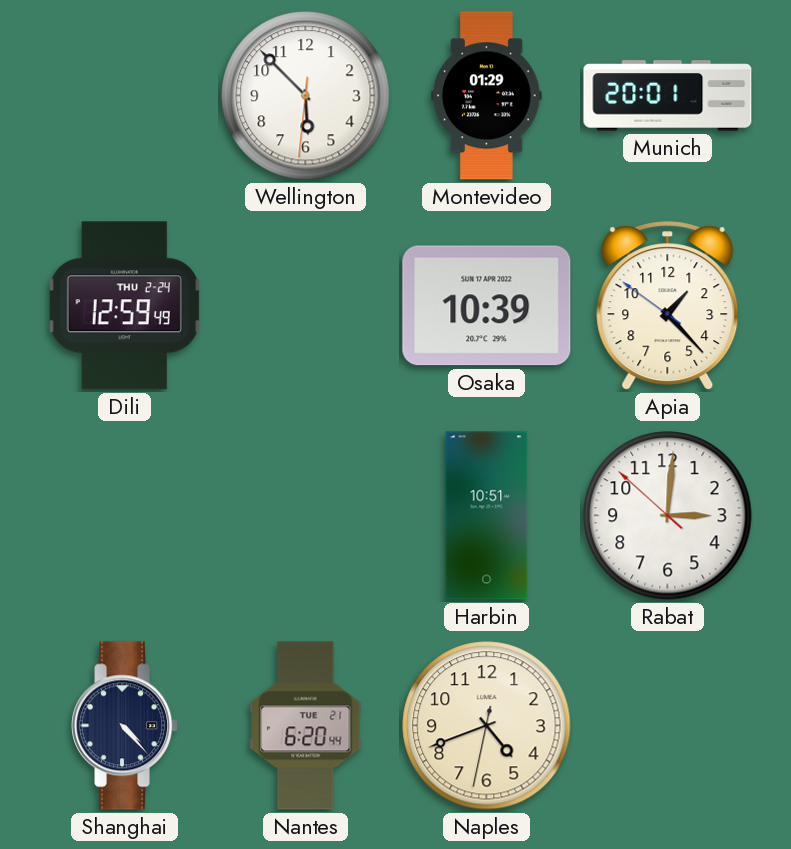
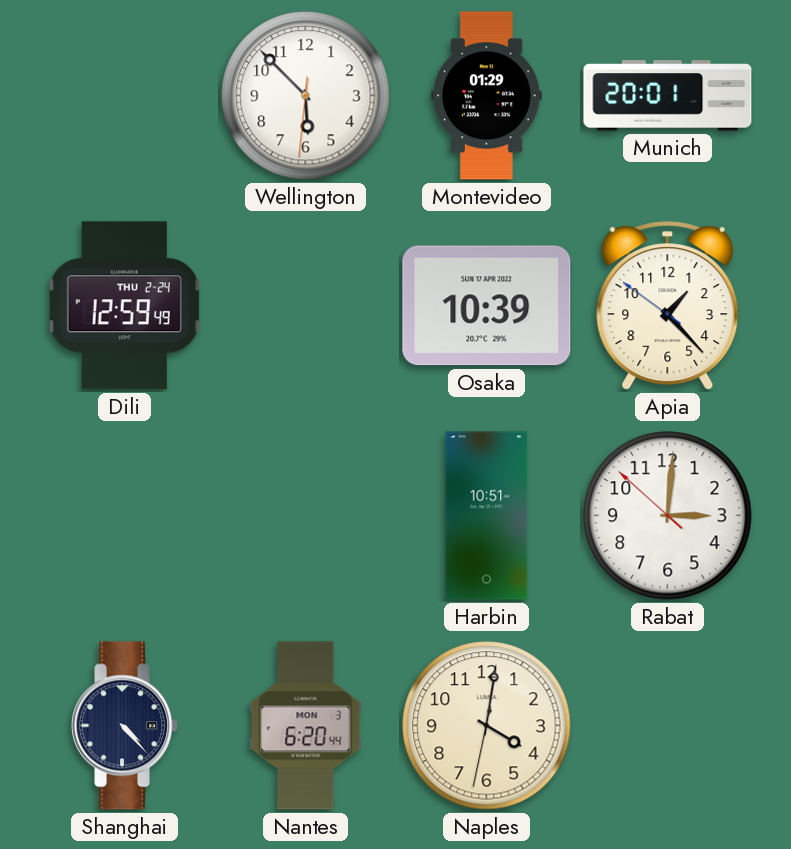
Nantes date: TUE 21 -> MON 3
Naples: 4:41 -> 4:01
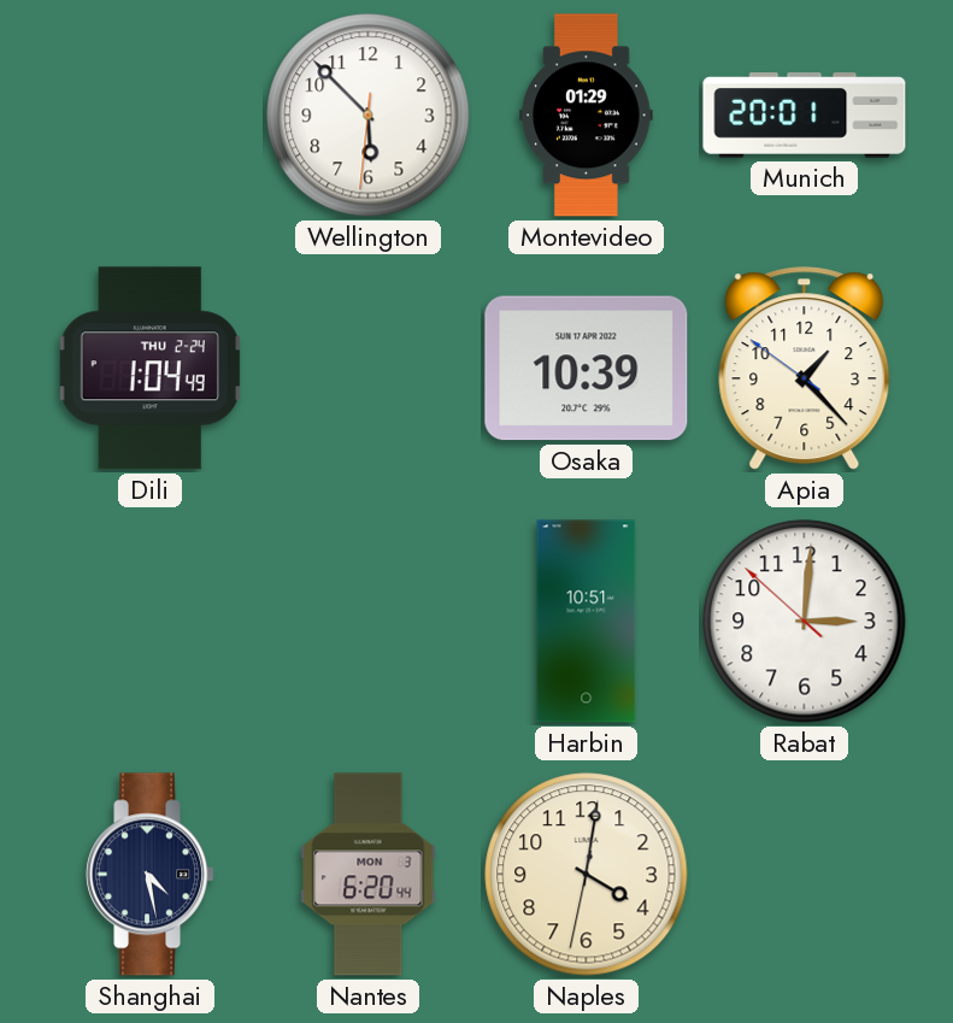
Dili: 12:59 -> 1:04
Shanghai: 4:23 -> 4:28
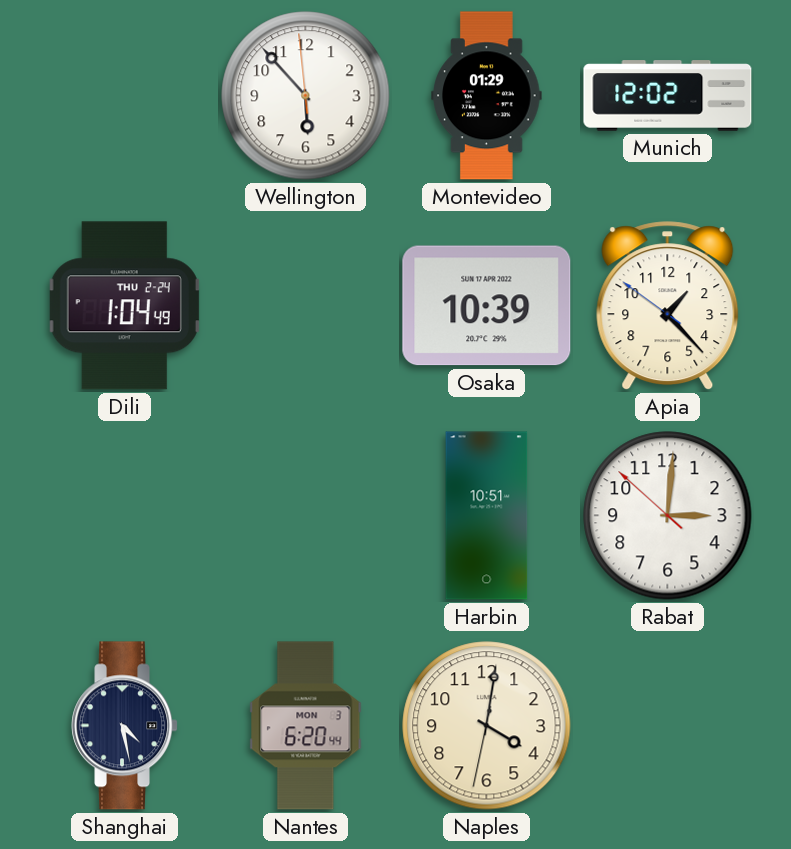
Wellington: 5:52:31 -> 5:52:59
Munich: 20:01 -> 12:02
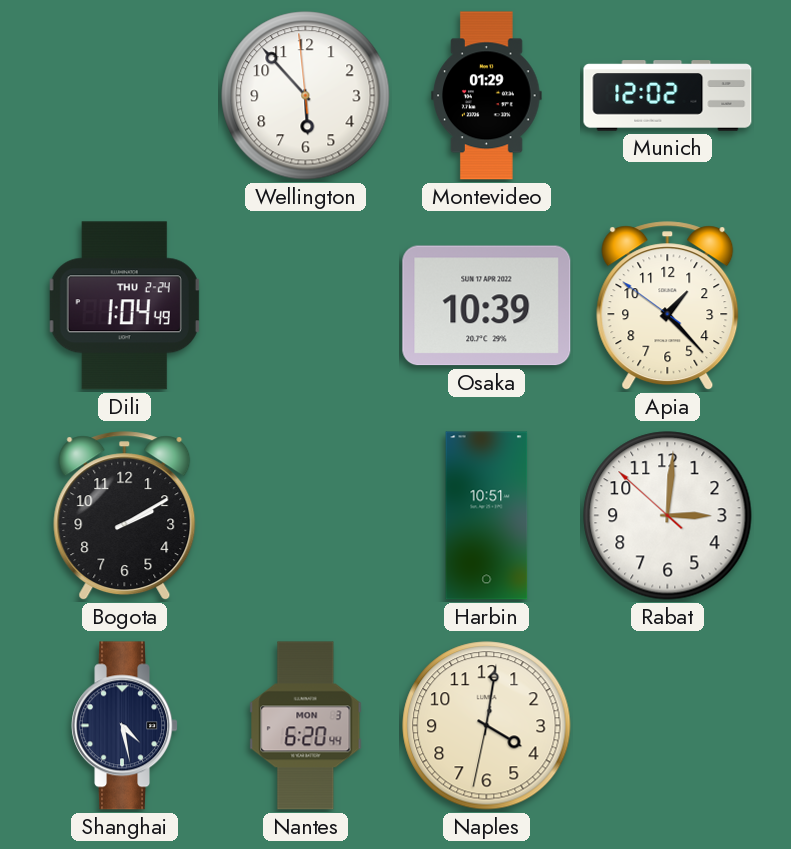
Bogota: none -> 2:10
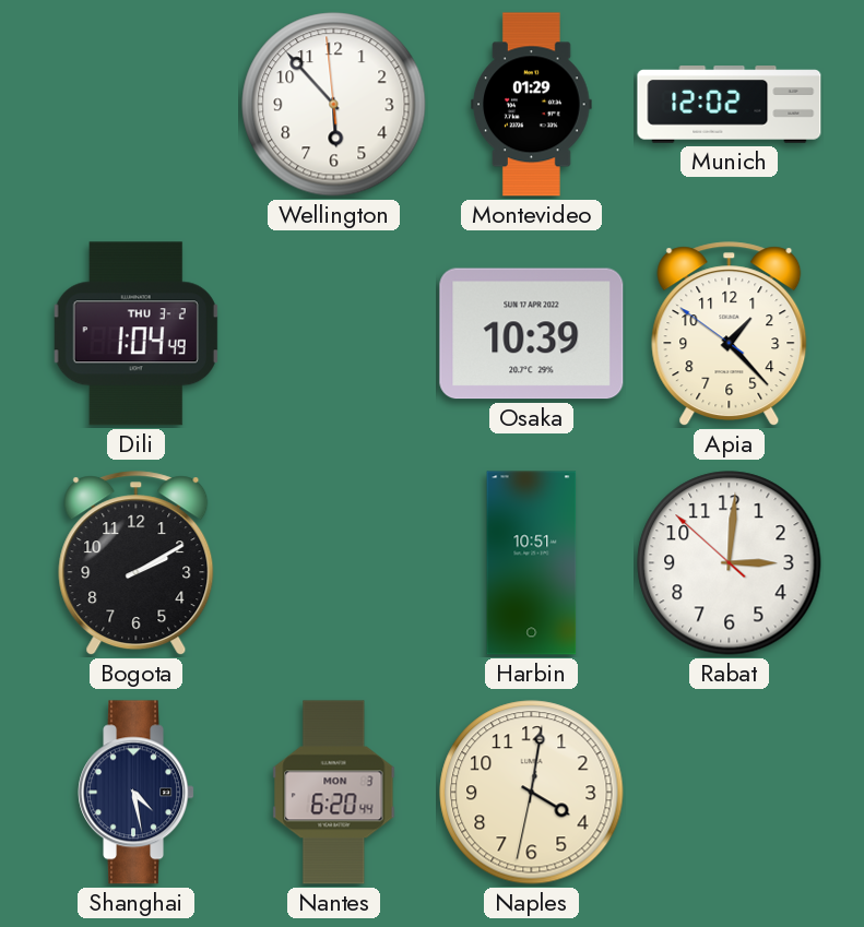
Dili date: THU 2-24 -> THU 3-2
